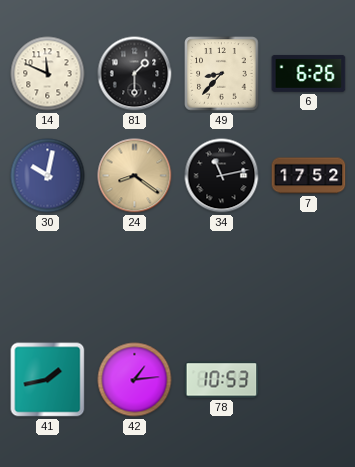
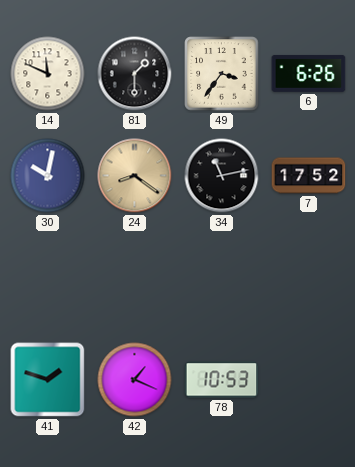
49: 8:37 -> 3:36
41: 1:43 -> 1:48
42: 1:14 -> 1:19
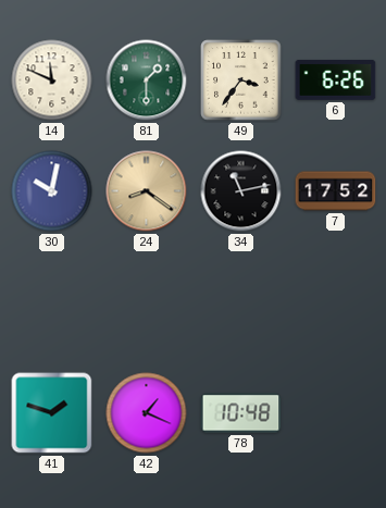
81 dial: black -> green
78: 10:53 -> 10:48
